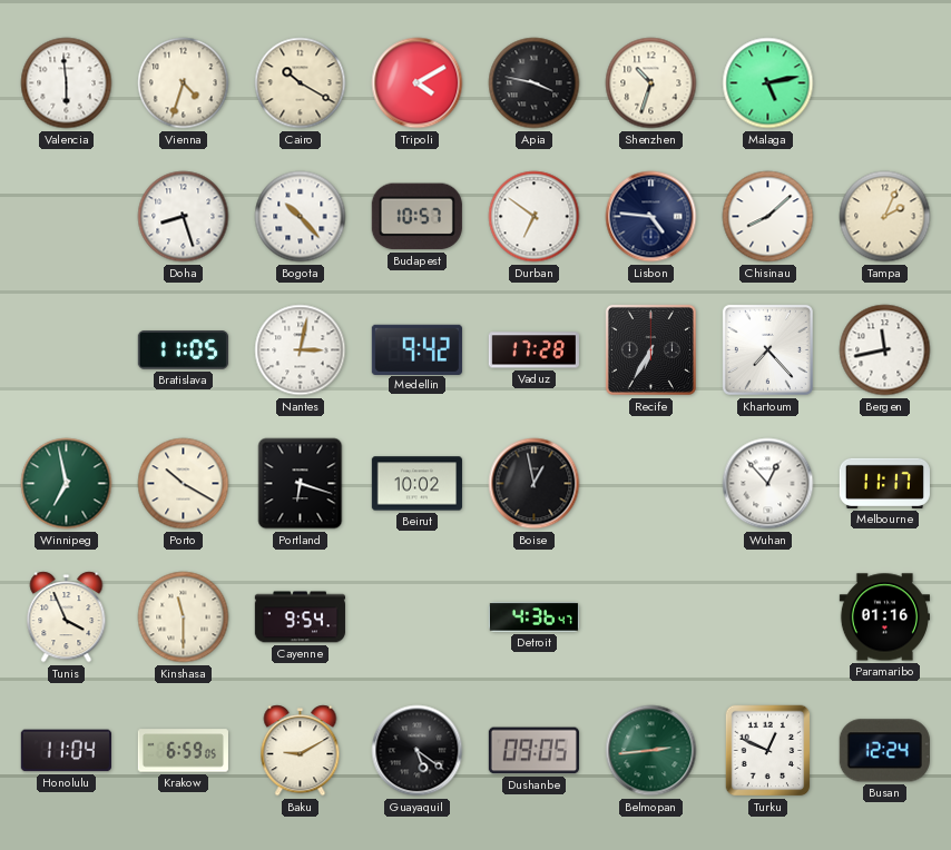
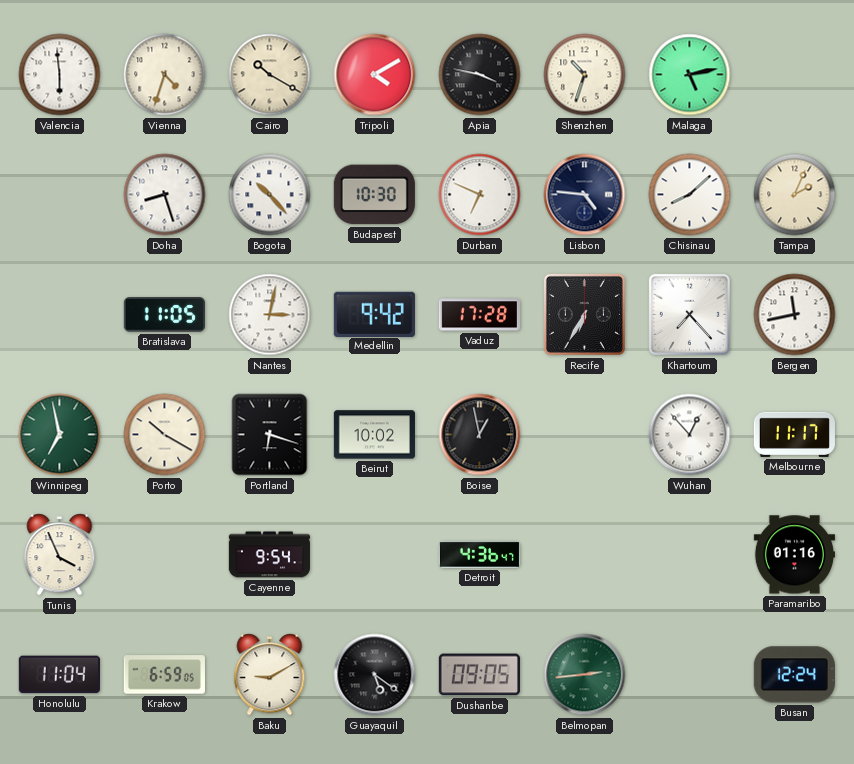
Budapest: 10:57 -> 10:30
Durban: 6:51 -> 6:49
Kinshasa: 11:30 -> none
Turku: 12:49 -> none
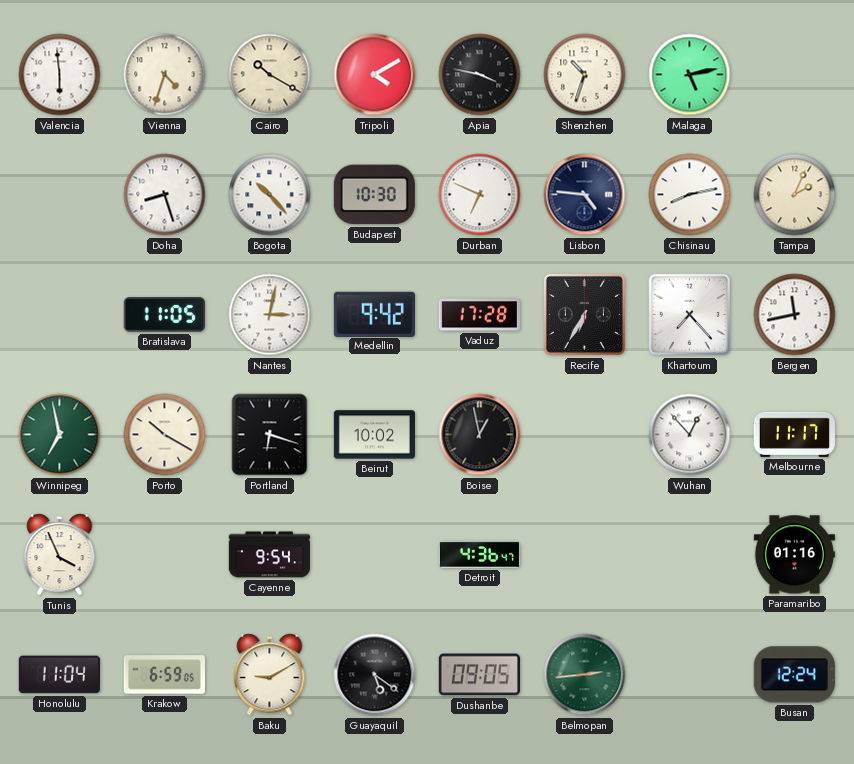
Chisinau: 8:08 -> 8:13
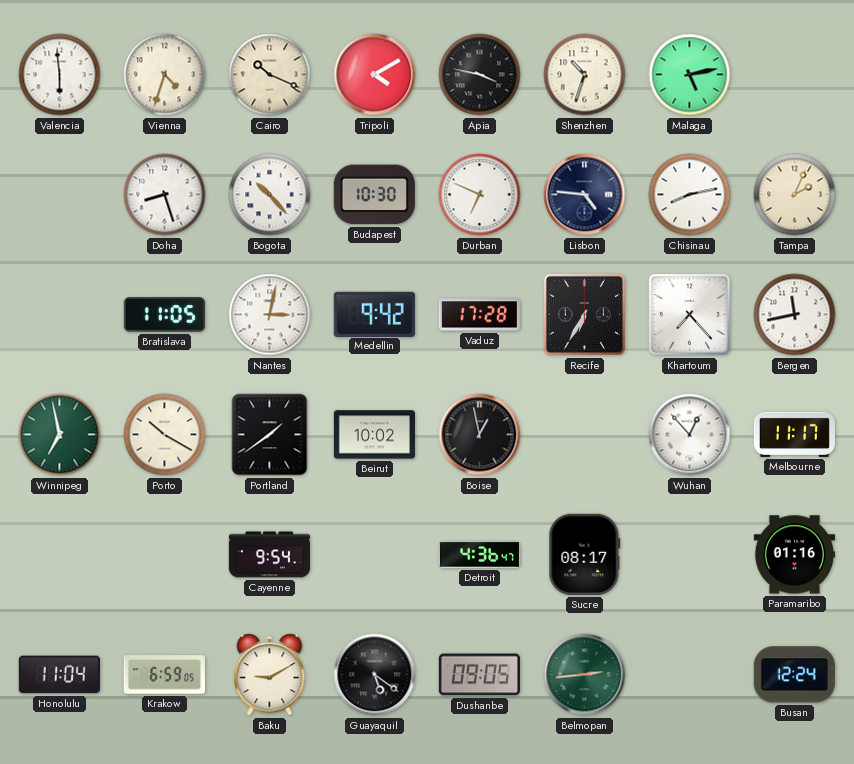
Cairo: 10:20 -> 10:19
Portland: 6:18 -> 1:39
Tunis: 3:56 -> none
Sucre: none -> 08:17
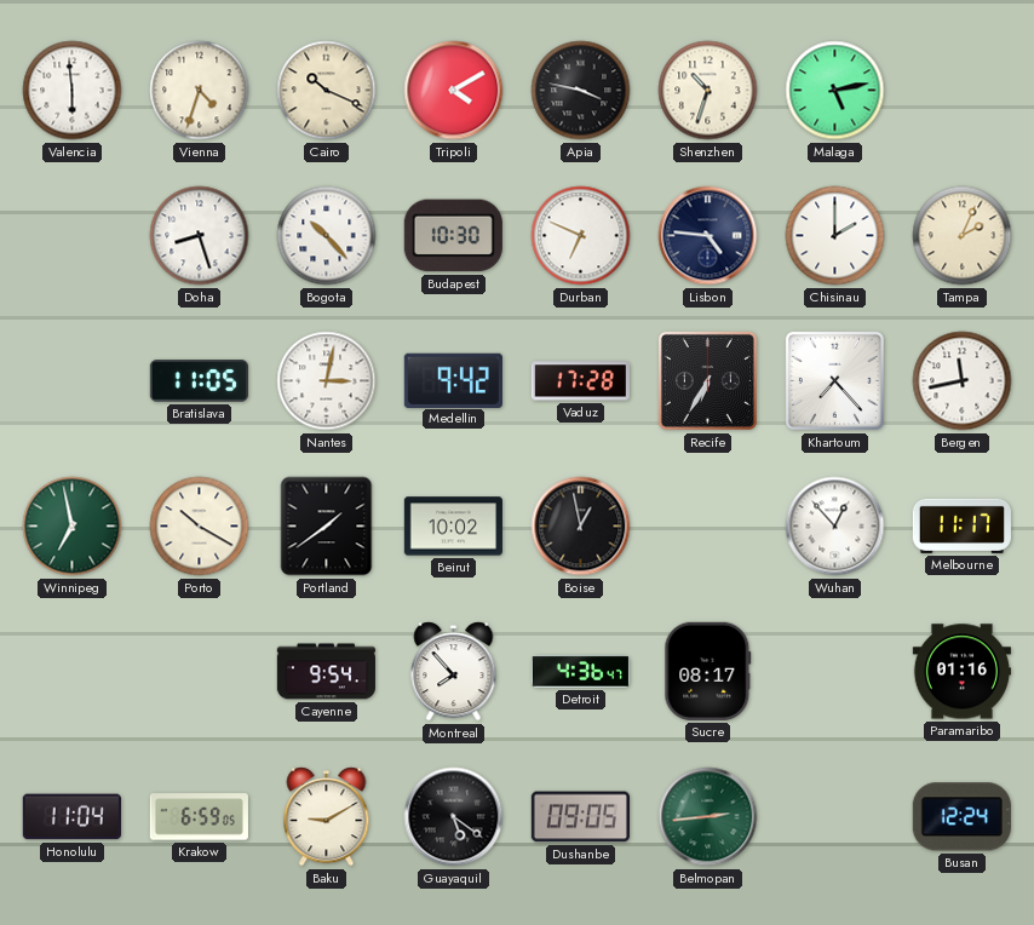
Chisinau: 8:13 -> 2:00
Montreal: none -> 7:53
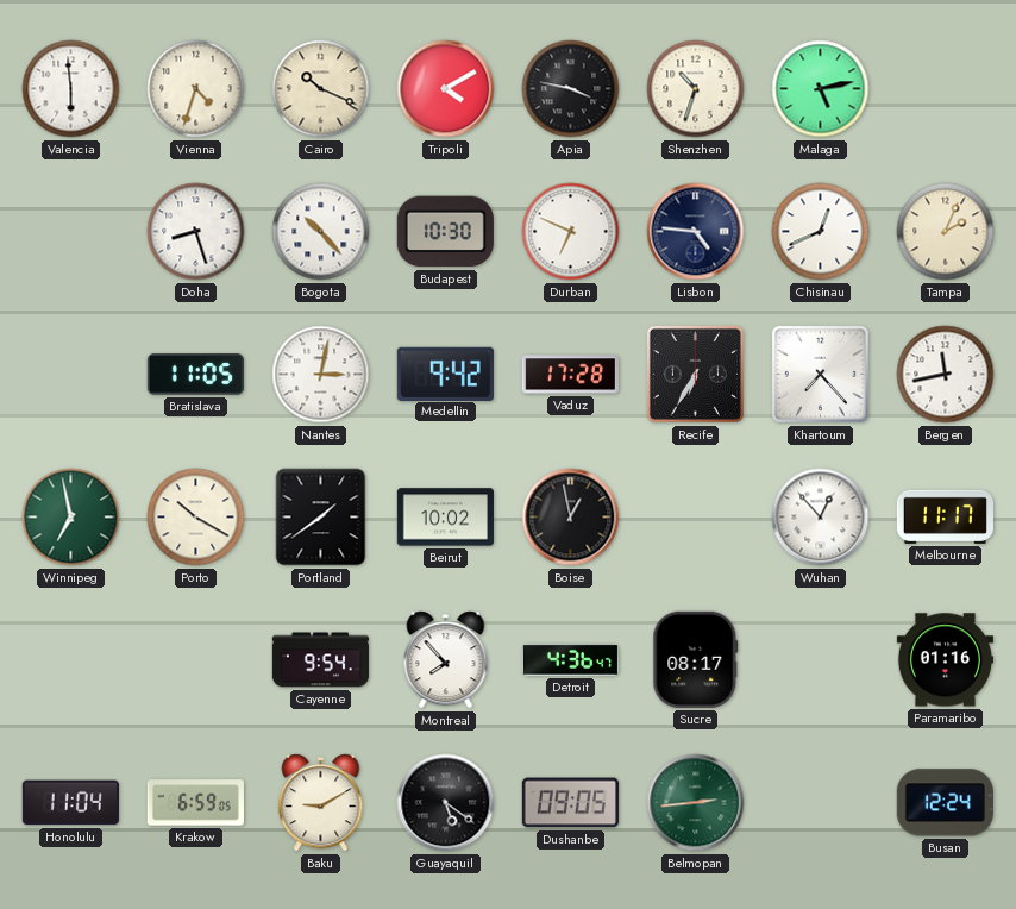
Chisinau: 2:00 -> 12:41
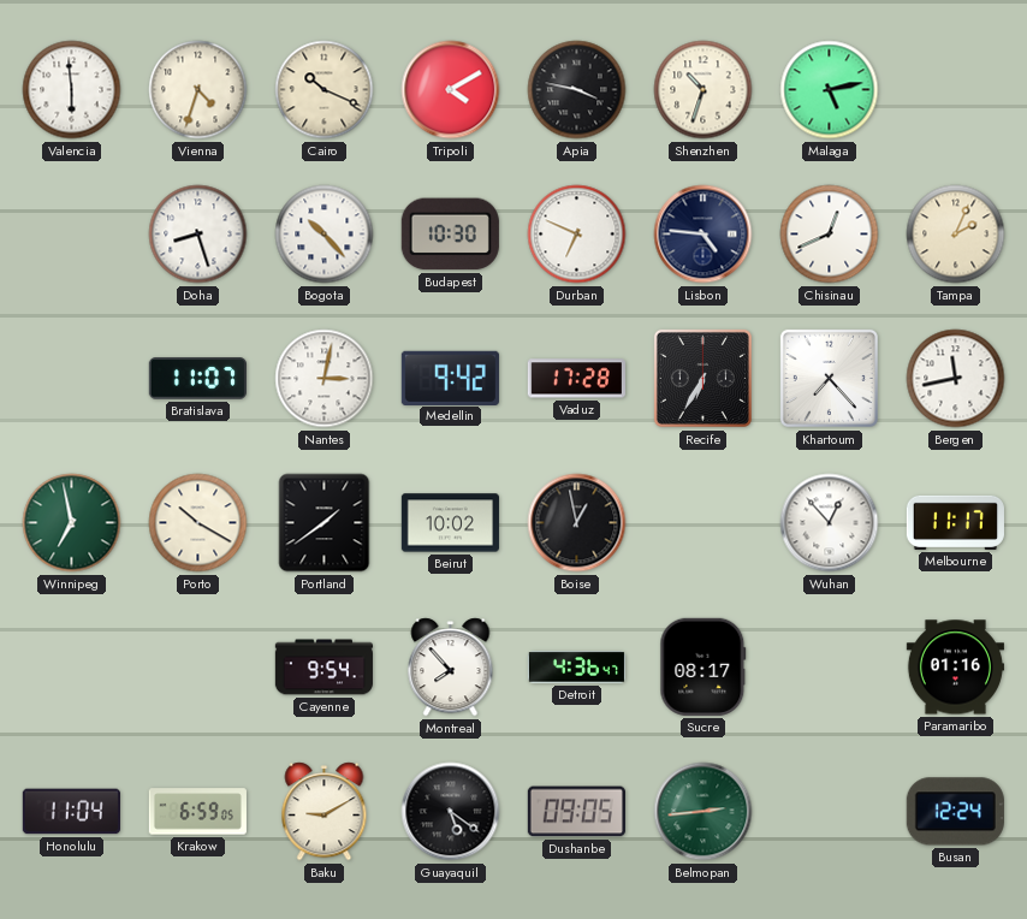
Bratislava: 11:05 -> 11:07
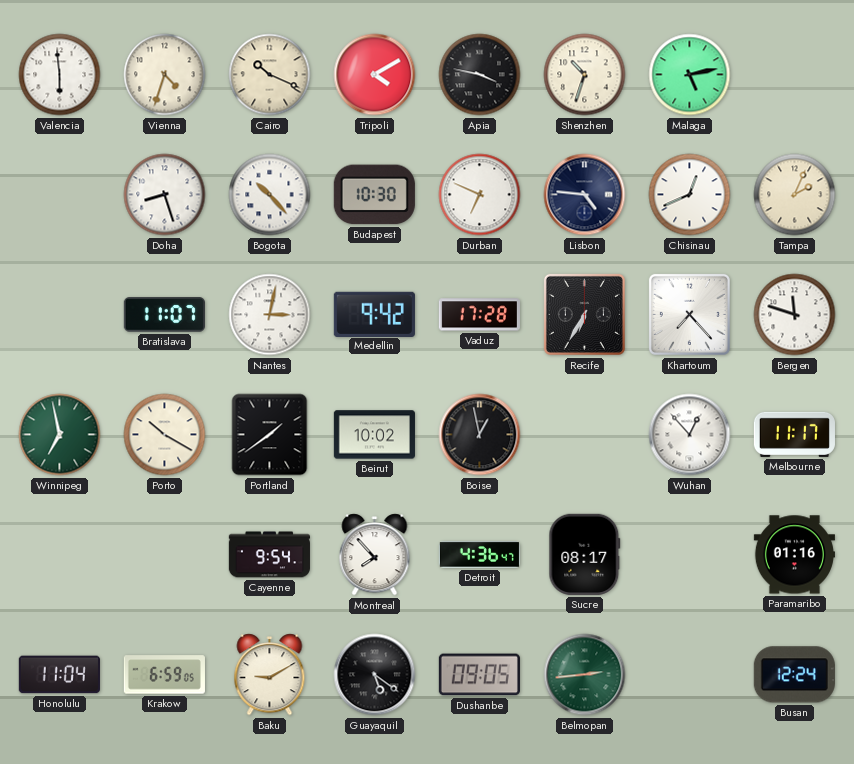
Bergen: 11:43 -> 11:48
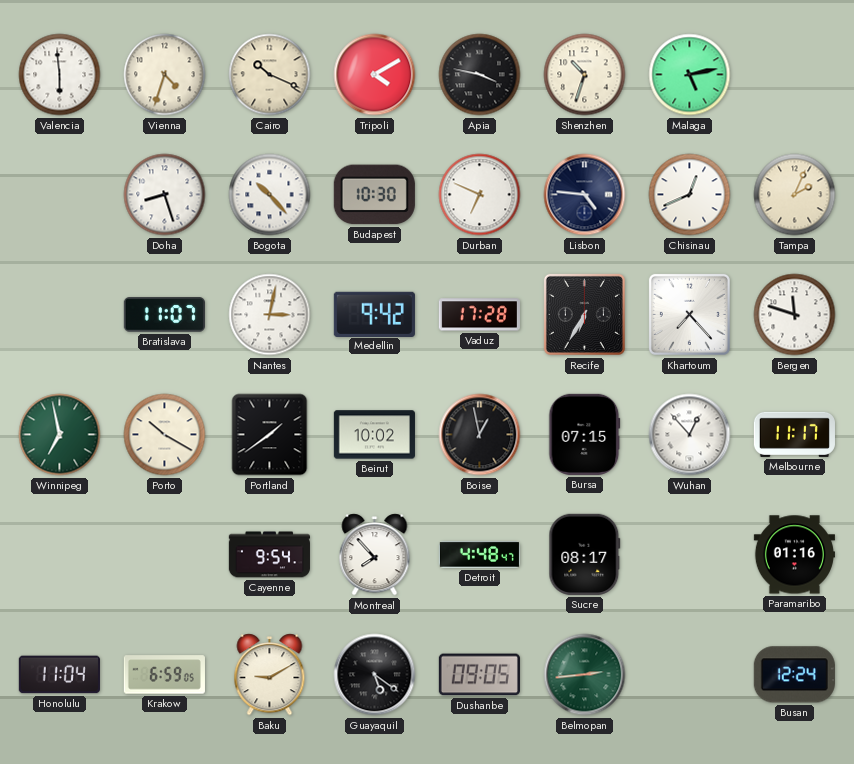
Bursa: none -> 07:15
Detroit: 4:36 -> 4:48
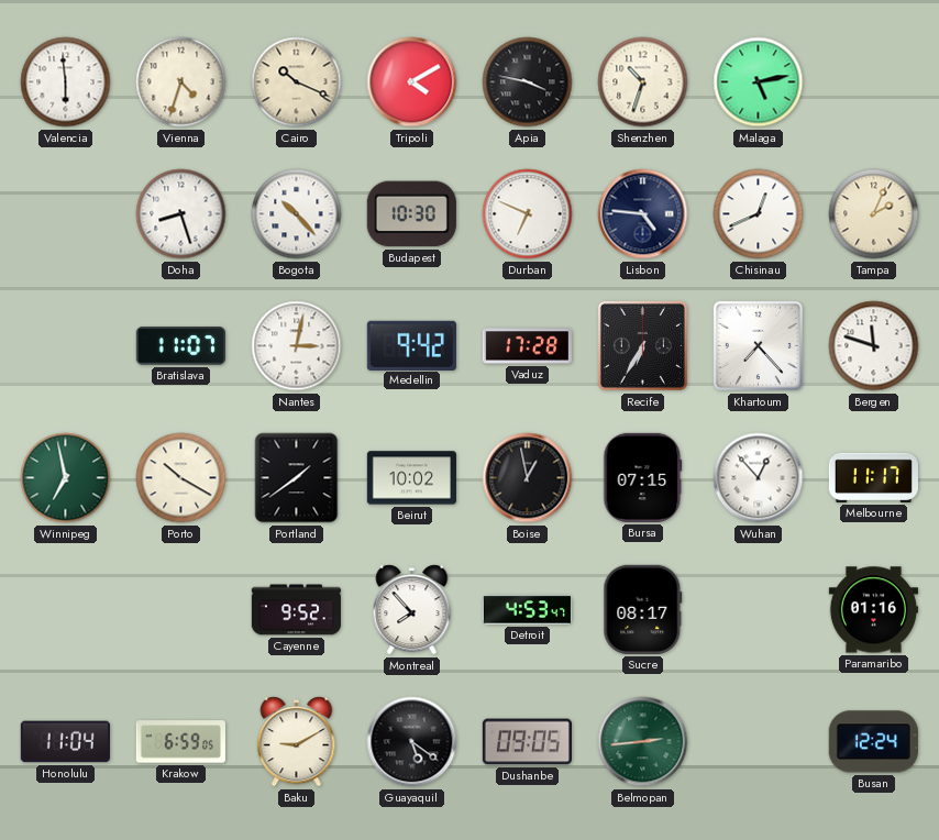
Cayenne: 9:54 -> 9:52
Detroit: 4:48 -> 4:53
